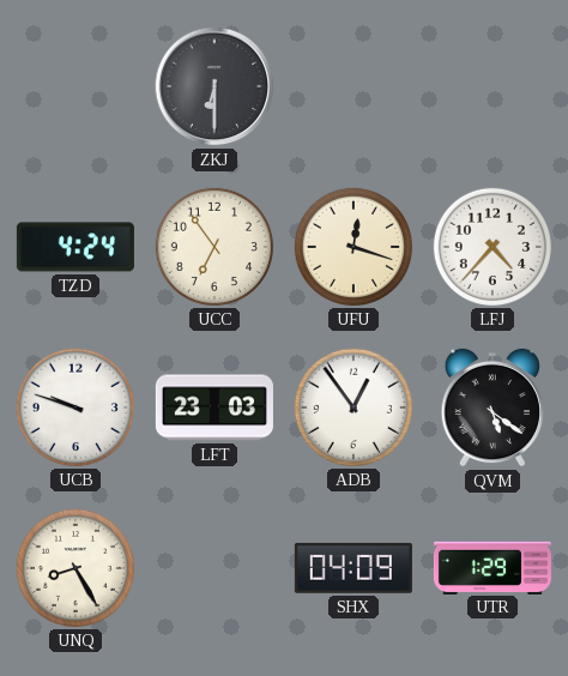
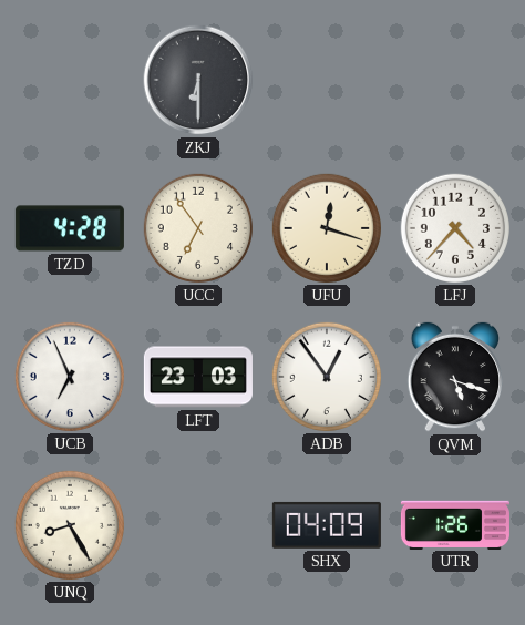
TZD: 4:24 -> 4:28
UCB: 9:48 -> 6:56
QVM: 5:21 -> 5:18
UTR: 1:29 -> 1:26
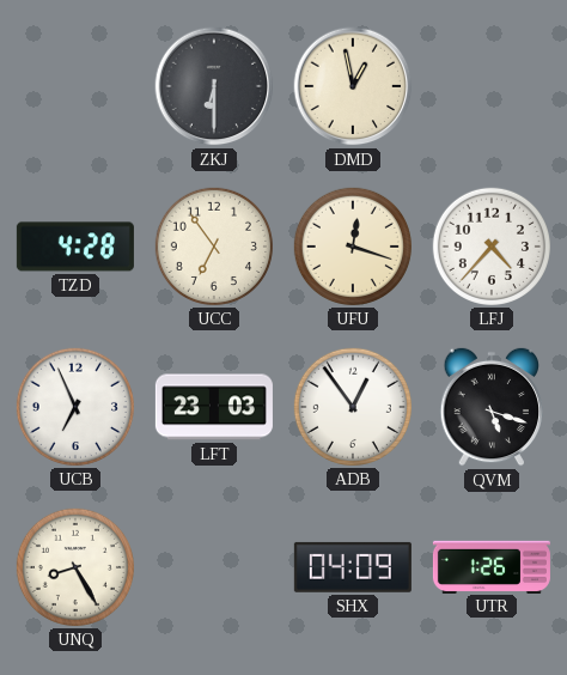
DMD: none -> 12:58
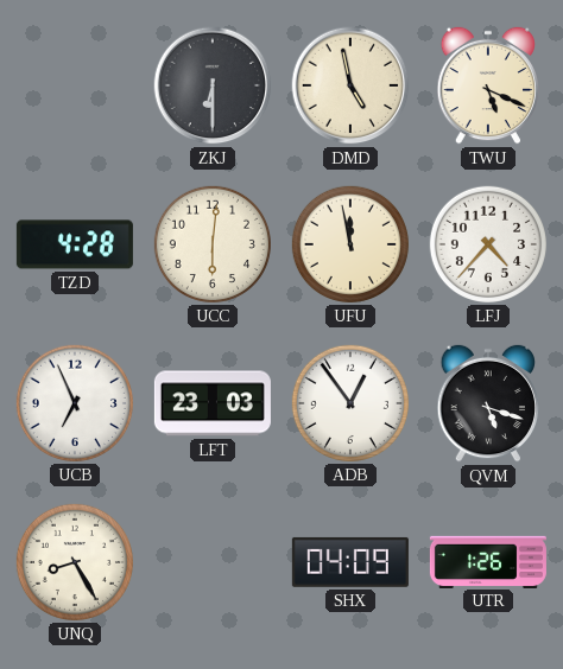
DMD: 12:58 -> 4:58
TWU: none -> 5:19
UCC: 6:54 -> 6:01
UFU: 12:18 -> 11:58
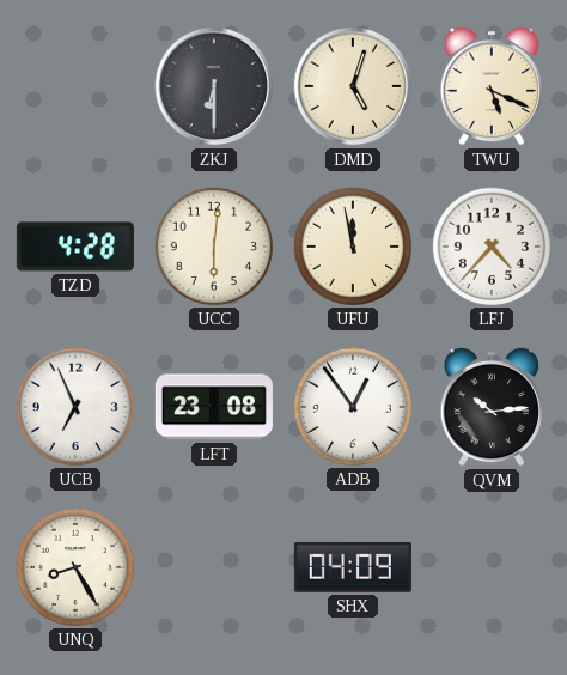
DMD: 4:58 -> 5:03
LFT: 23:03 -> 23:08
QVM: 5:18 -> 10:14
UTR: 1:26 -> none
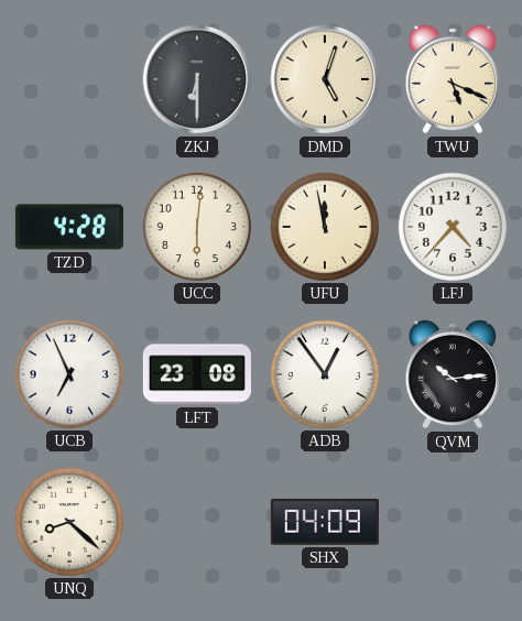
UNQ: 8:25 -> 8:22
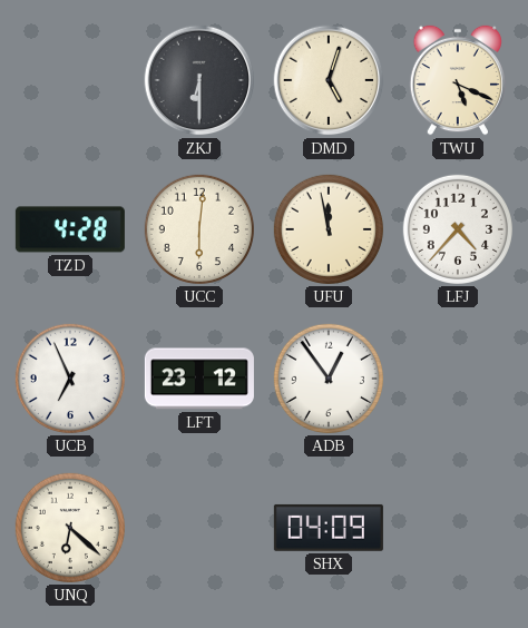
LFT: 23:08 -> 23:12
QVM: 10:14 -> none
UNQ: 8:22 -> 6:22
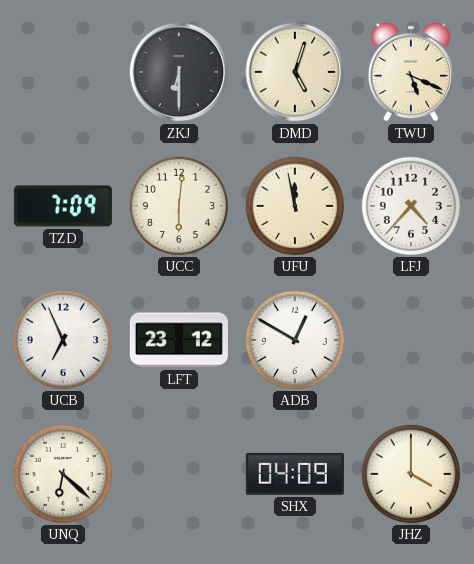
TZD: 4:28 -> 7:09
ADB: 12:54 -> 12:50
JHZ: none -> 4:00
